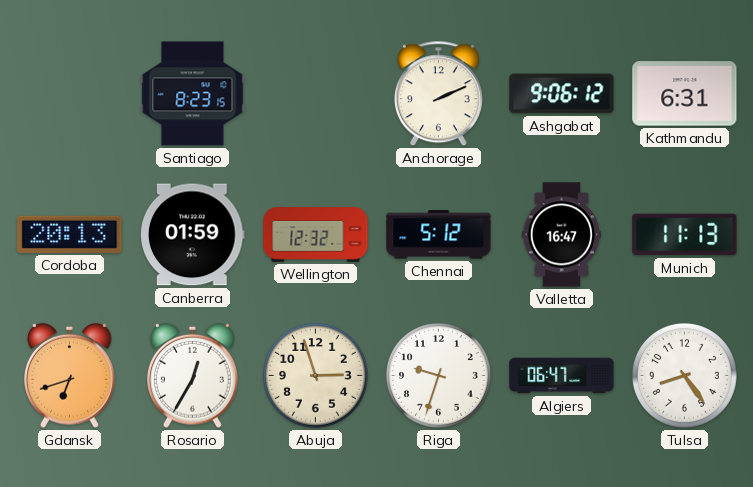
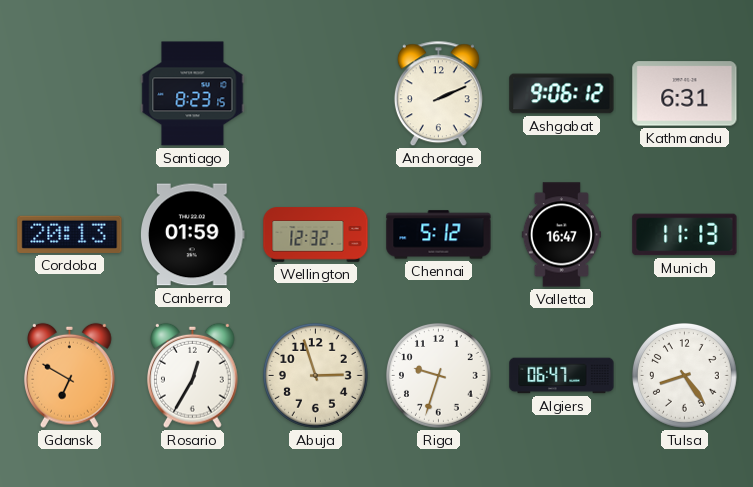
Gdansk: 6:42 -> 6:50
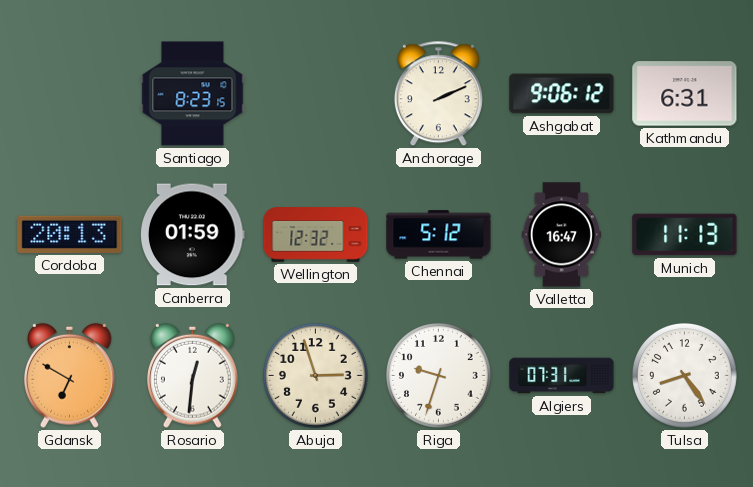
Rosario: 12:35 -> 12:31
Algiers: 06:47 -> 07:31
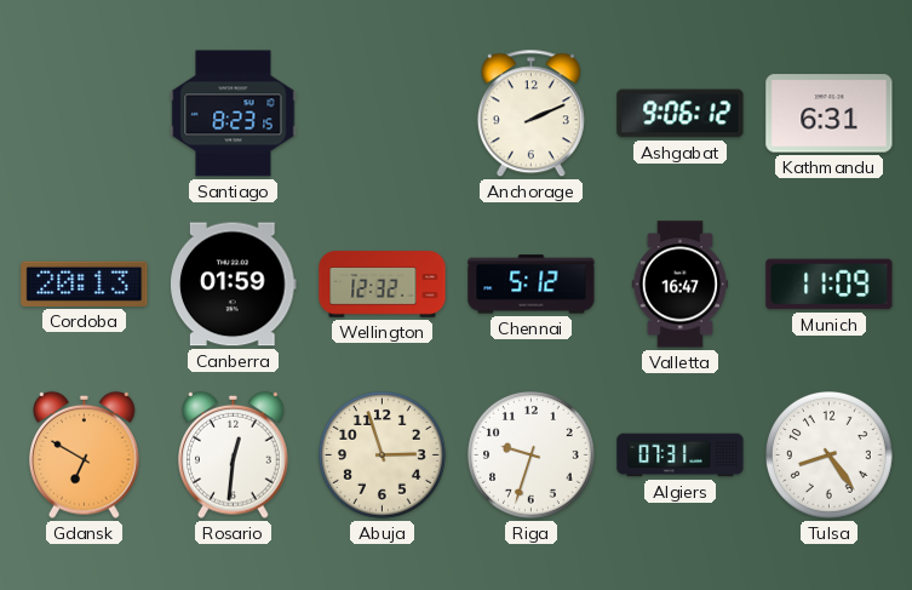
Munich: 11:13 -> 11:09
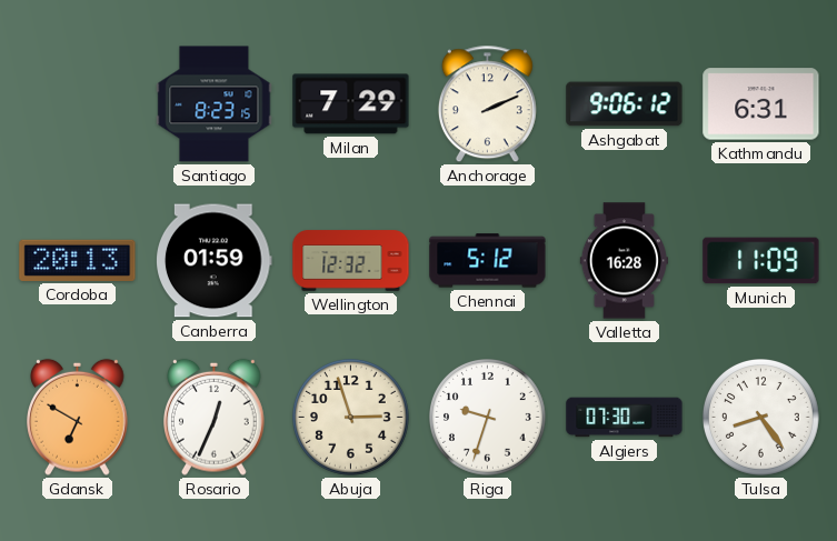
Milan: none -> 7:29
Valletta: 16:47 -> 16:28
Rosario: 12:31 -> 12:34
Algiers: 07:31 -> 07:30
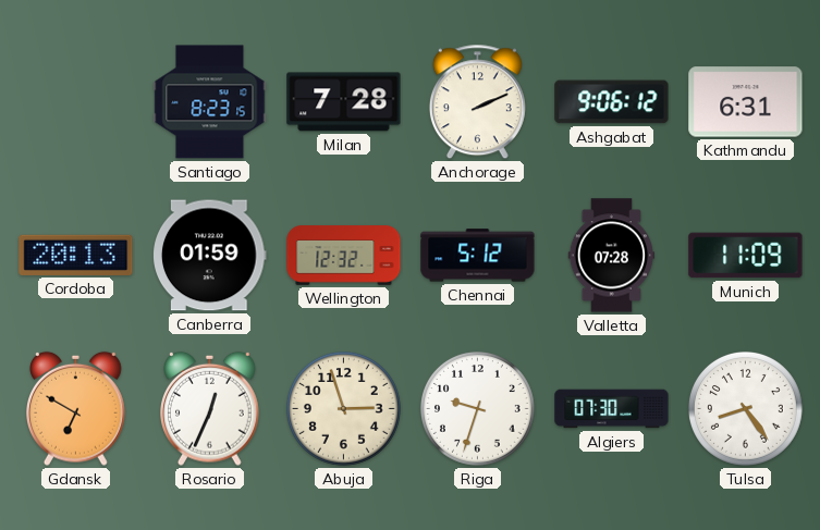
Milan: 7:29 -> 7:28
Valletta: 16:28 -> 07:28
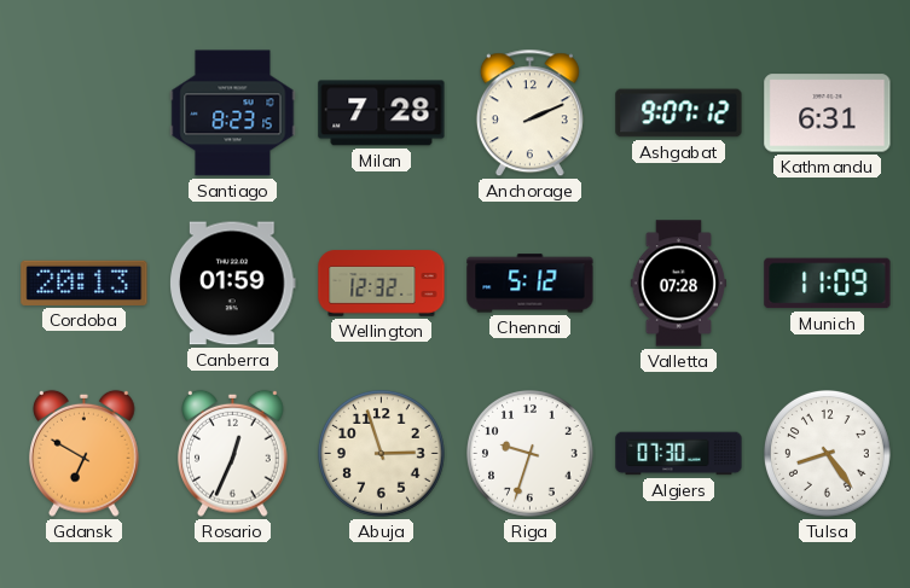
Ashgabat: 9:06 -> 9:07
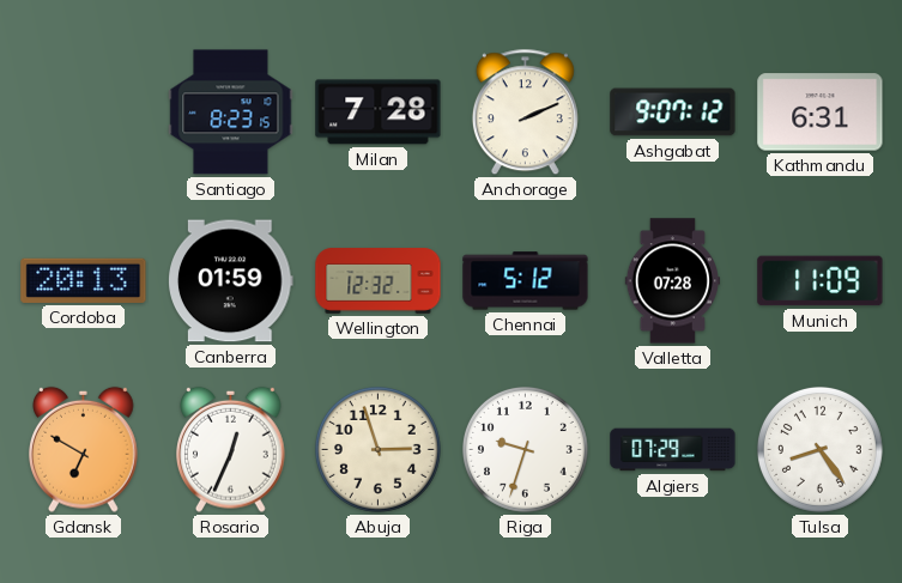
Algiers: 07:30 -> 07:29
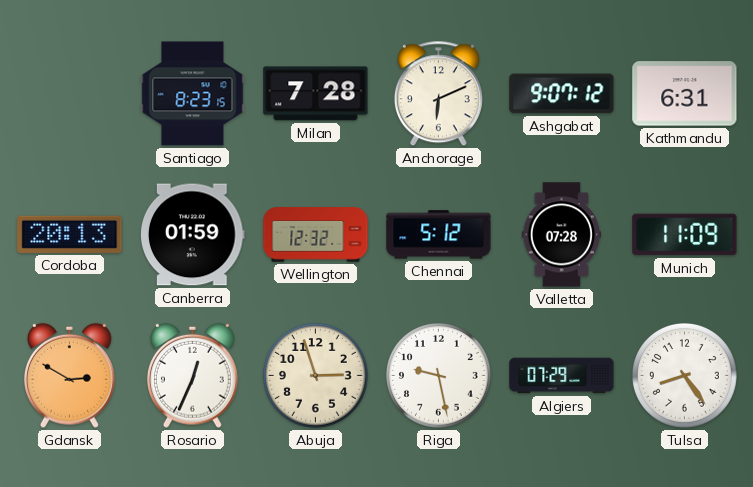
Anchorage: 2:11 -> 6:11
Gdansk: 6:50 -> 2:50
Riga: 9:33 -> 9:28
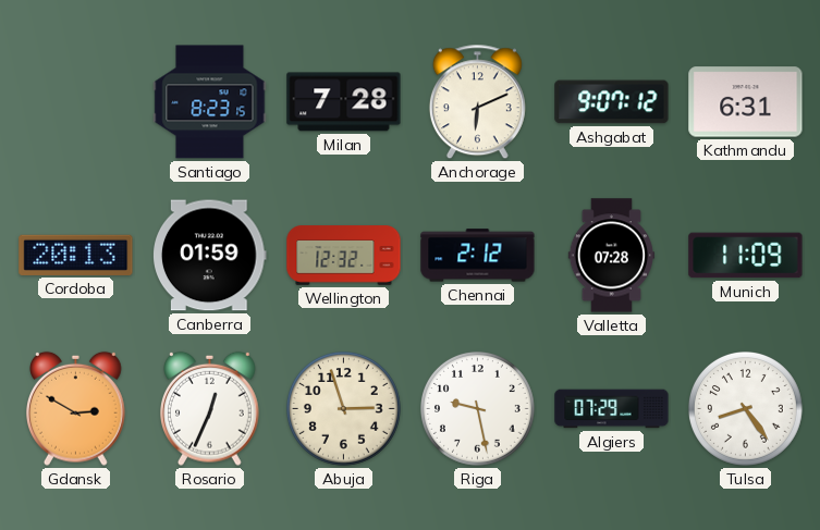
Chennai: 5:12 -> 2:12
